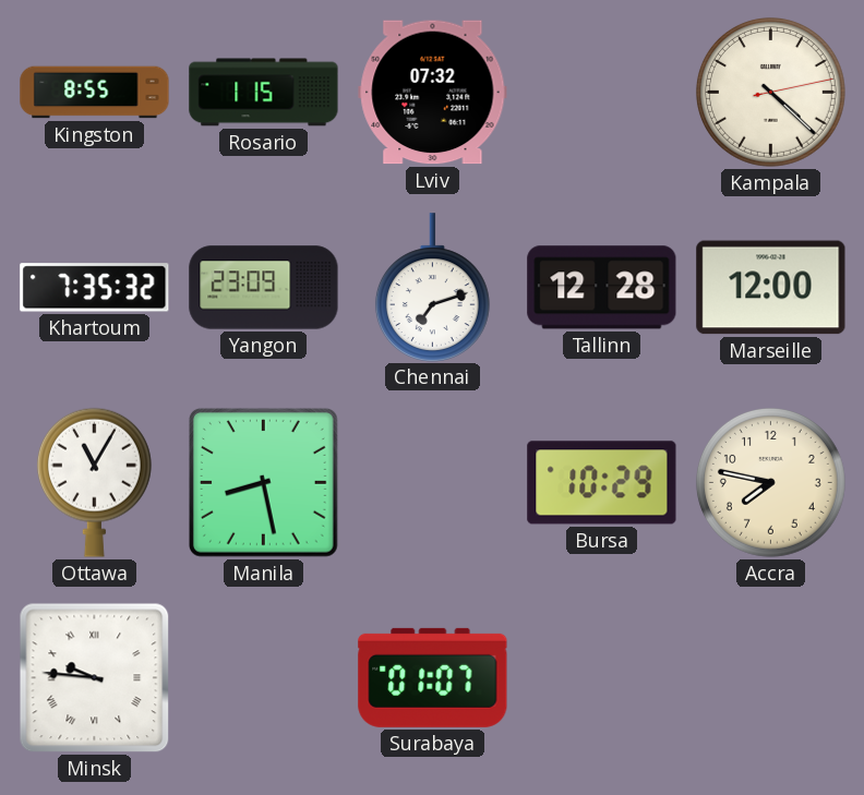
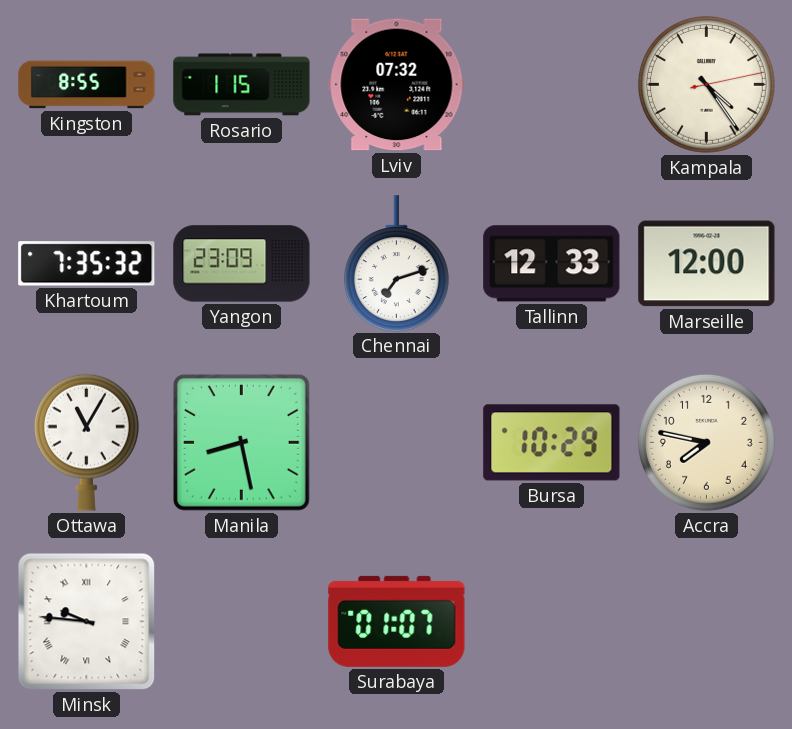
Kampala: 4:22 -> 4:24
Tallinn: 12:28 -> 12:33
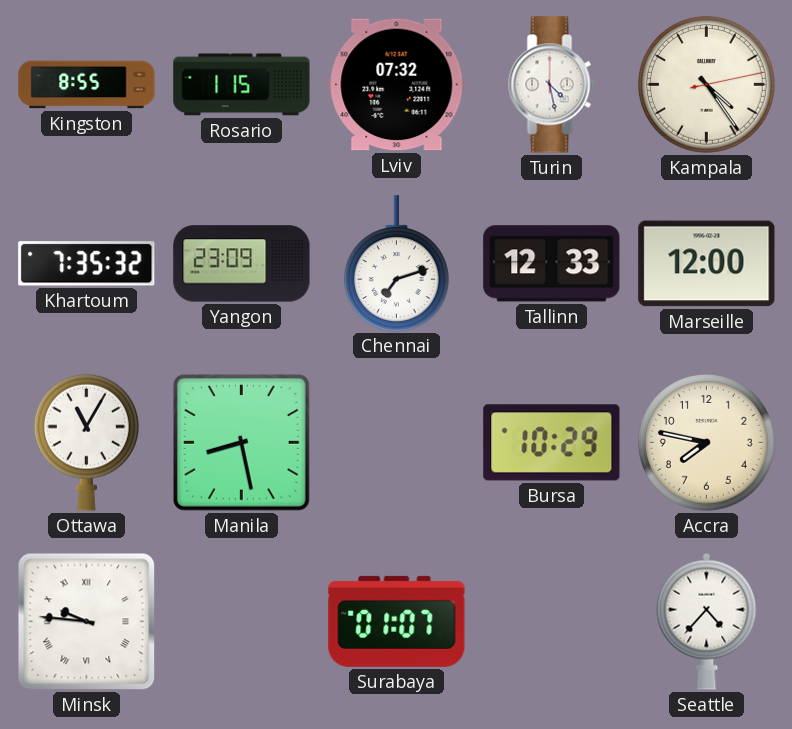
Turin: none -> 4:28
Seattle: none -> 4:37
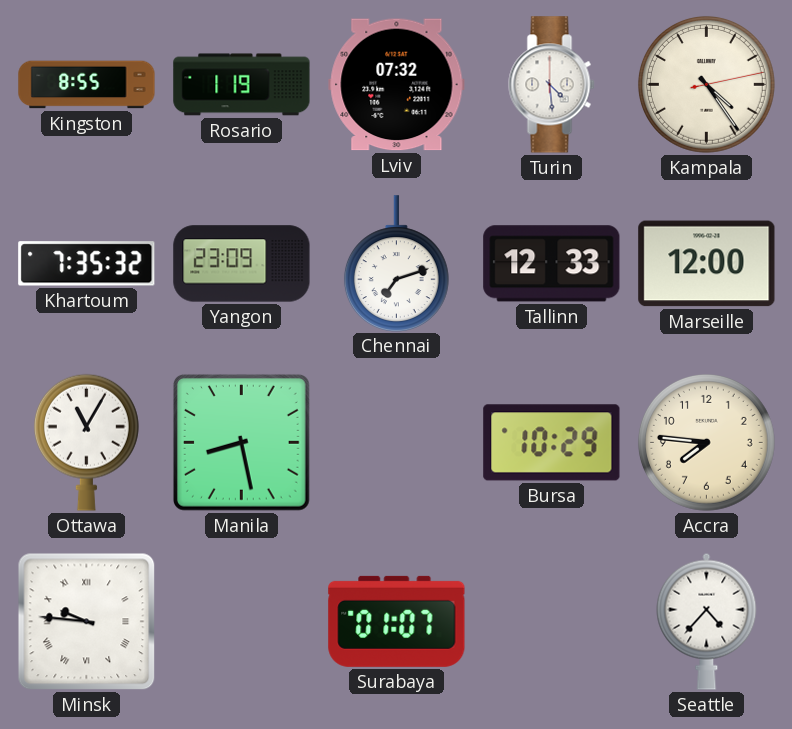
Rosario: 1:15 -> 1:19
Turin: 4:28 -> 4:29
Accra: 7:47 -> 7:46
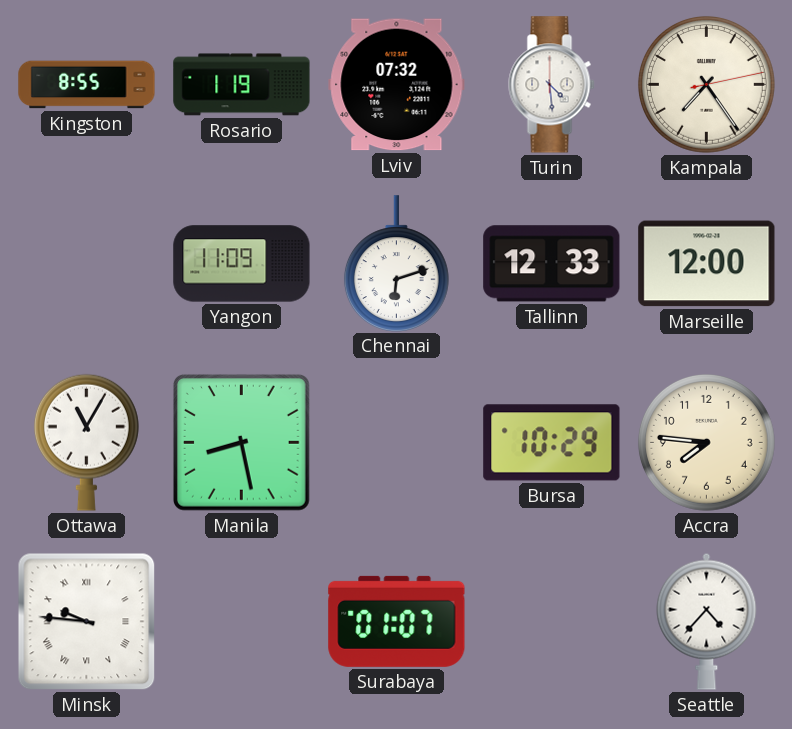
Kampala: 4:24 -> 7:24
Khartoum: 7:35 -> none
Yangon: 23:09 -> 11:09
Chennai: 7:12 -> 6:12
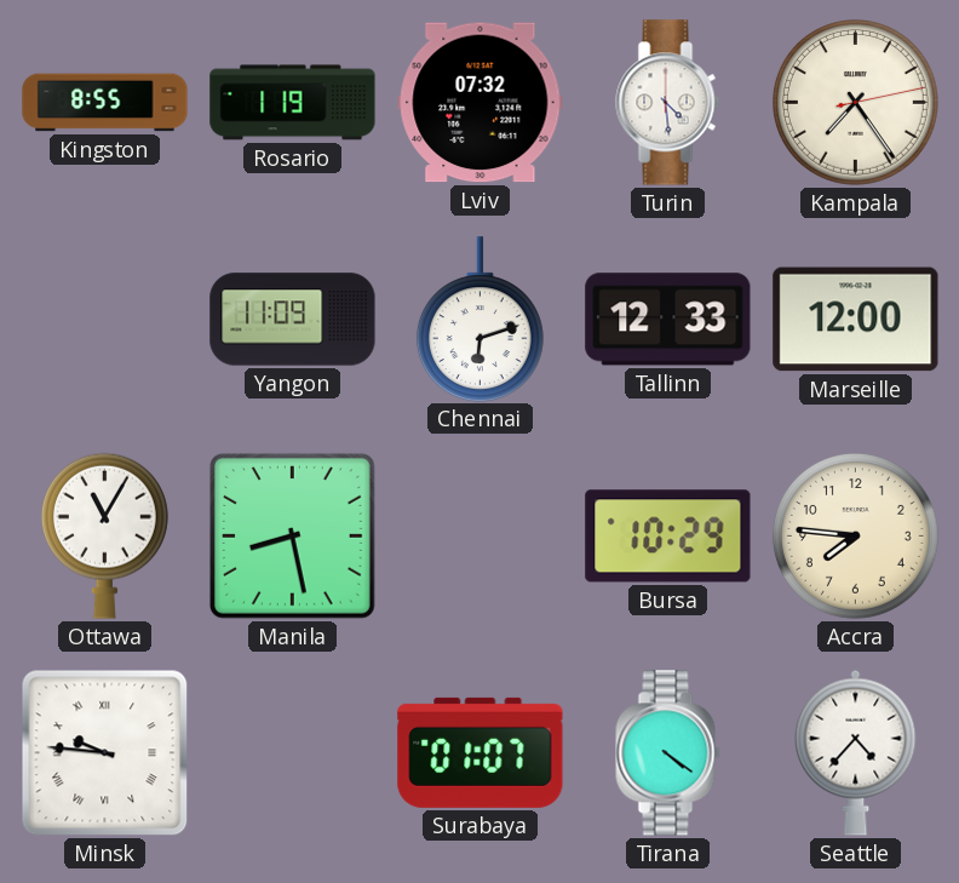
Tirana: none -> 4:21
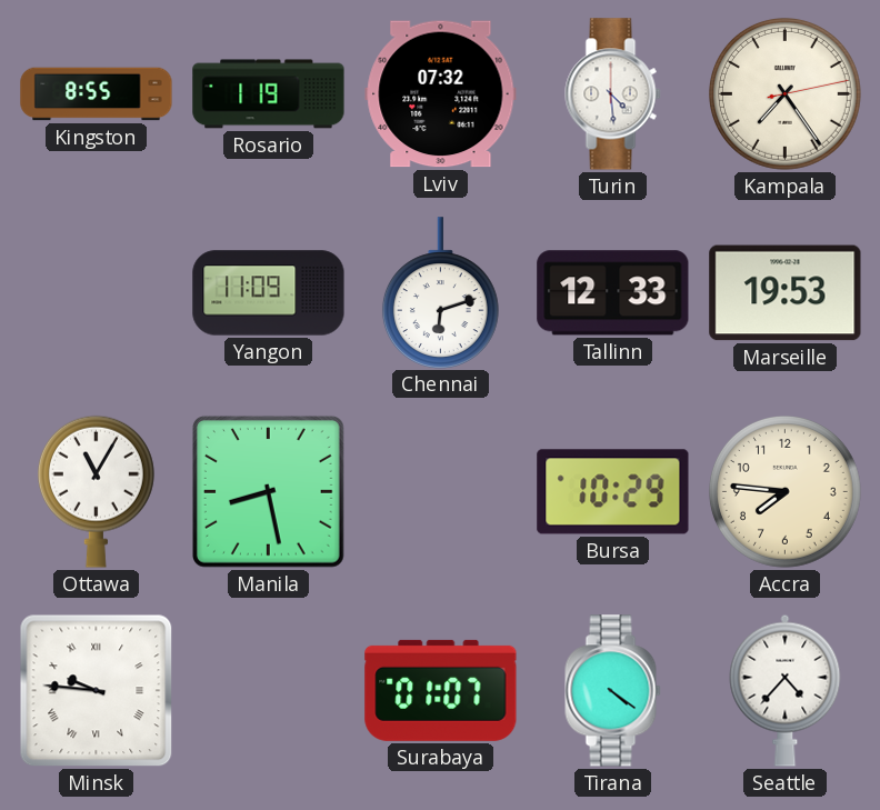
Marseille: 12:00 -> 19:53
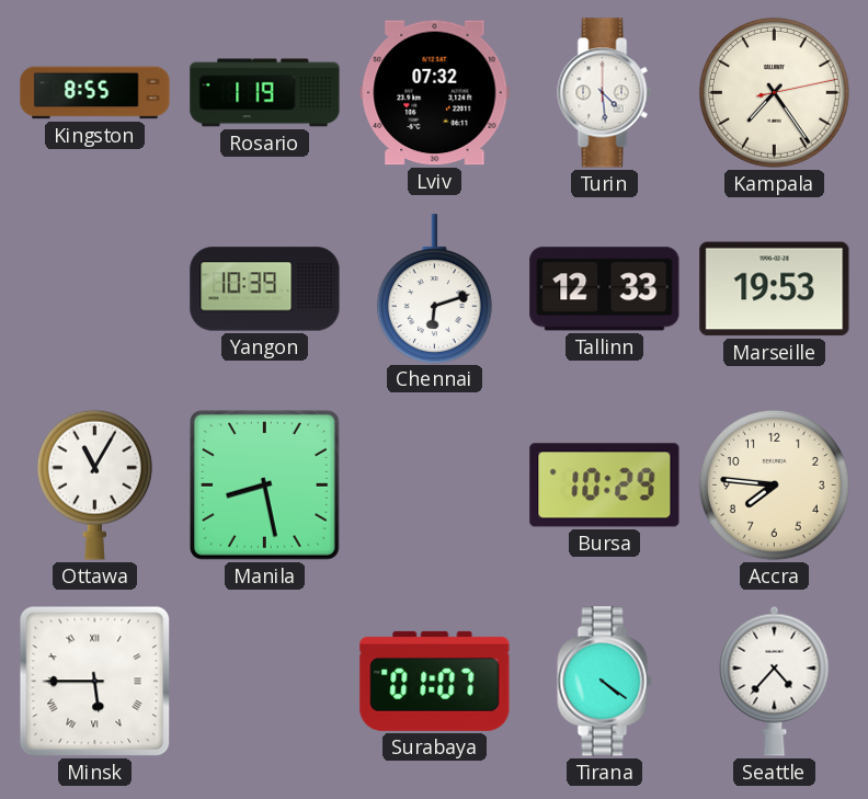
Yangon: 11:09 -> 10:39
Minsk: 9:46 -> 5:45
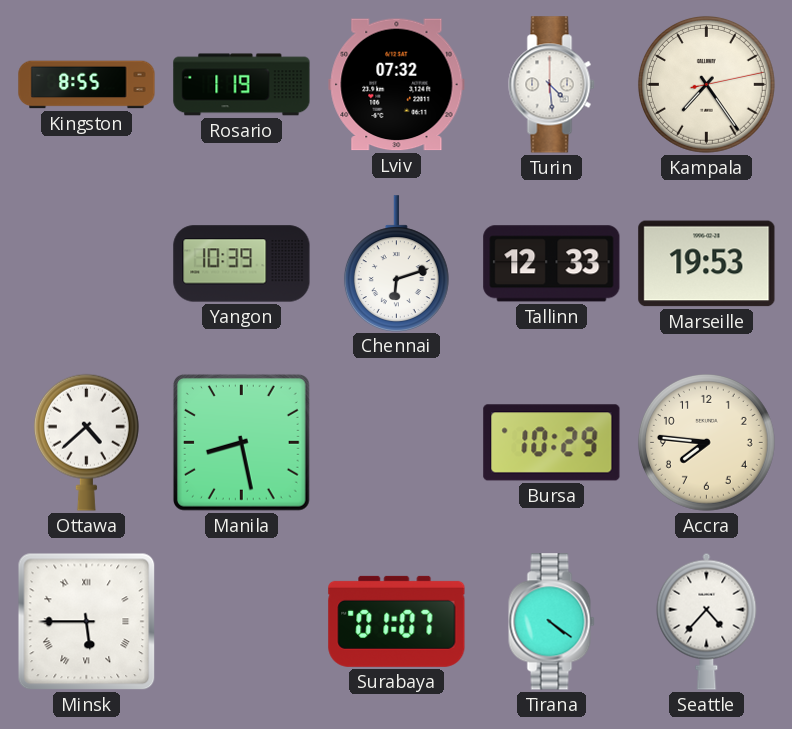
Ottawa: 11:05 -> 4:38
